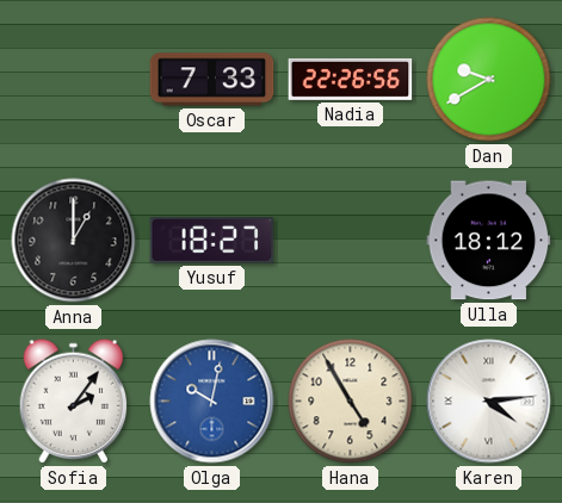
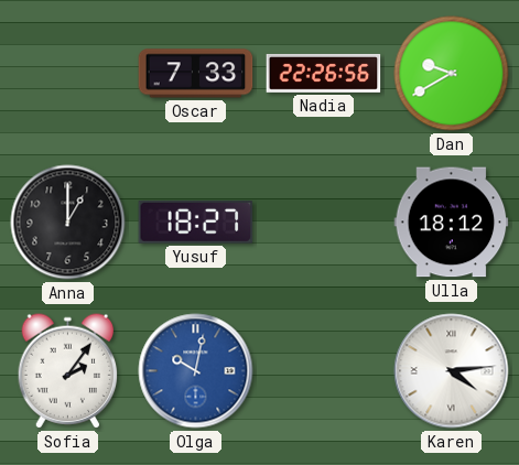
Hana: 4:55 -> none
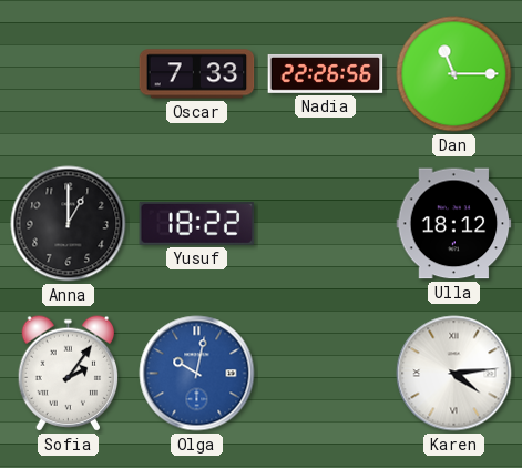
Dan: 9:40 -> 11:15
Yusuf: 18:27 -> 18:22
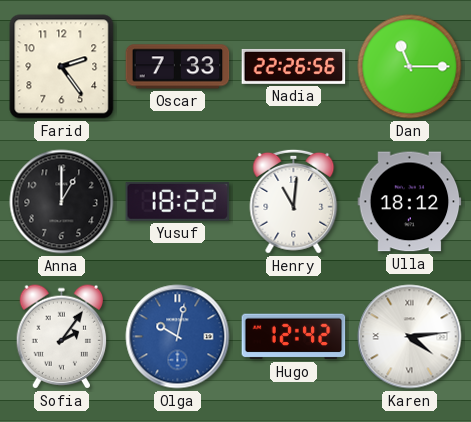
Farid: none -> 2:24
Henry: none -> 11:01
Hugo: none -> 12:42
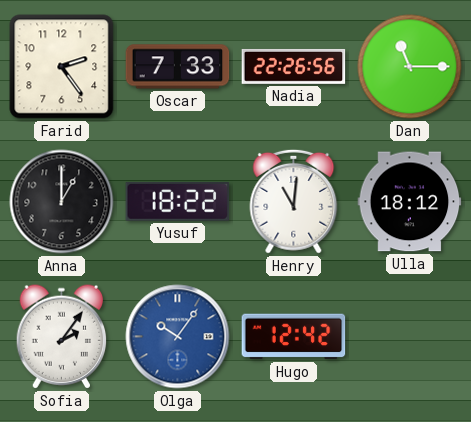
Olga: 10:02 -> 10:06
Karen: 4:14 -> none
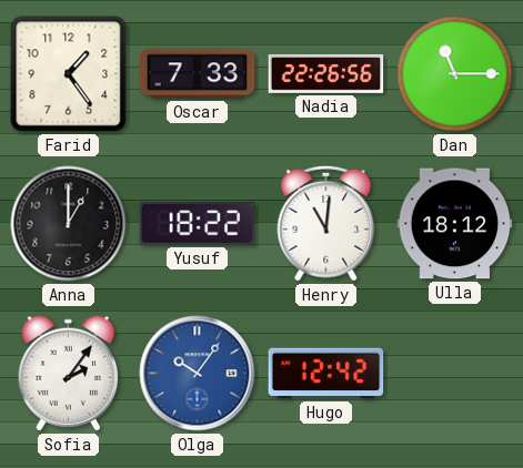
Farid: 2:24 -> 1:24
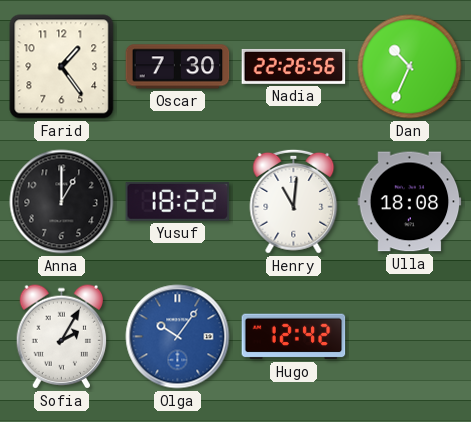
Oscar: 7:33 -> 7:30
Dan: 11:15 -> 10:34
Ulla: 18:12 -> 18:08
Sofia: 2:06 -> 2:05
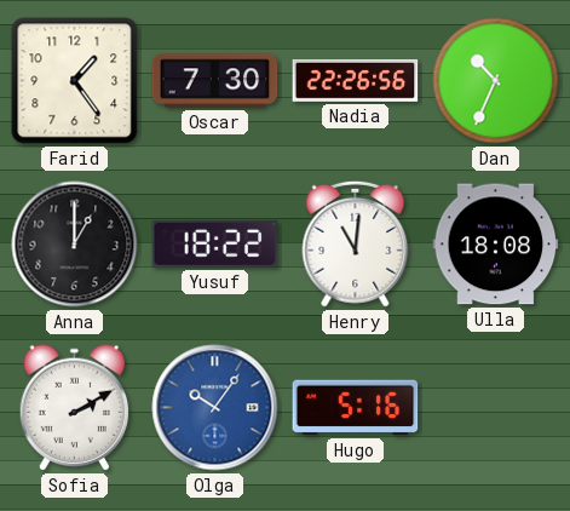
Sofia: 2:05 -> 2:10
Hugo: 12:42 -> 5:16
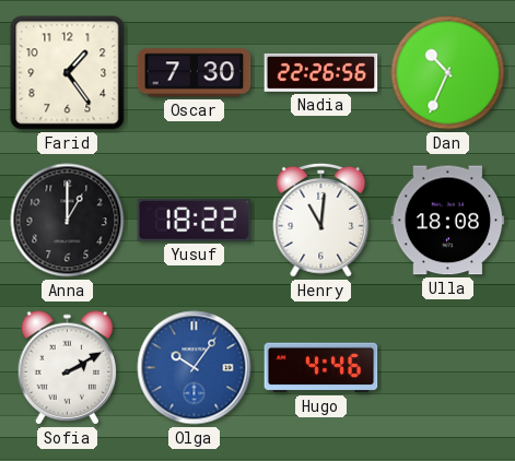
Hugo: 5:16 -> 4:46
